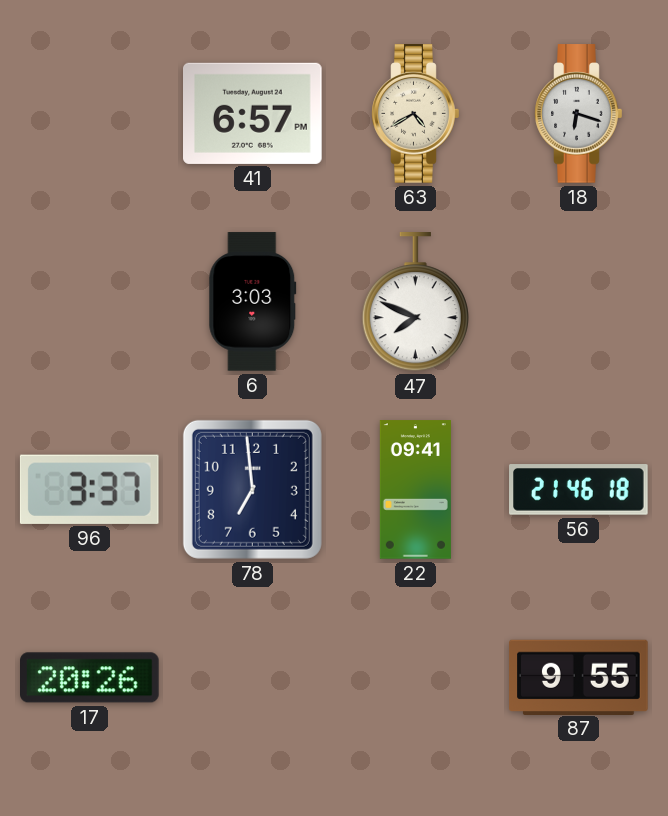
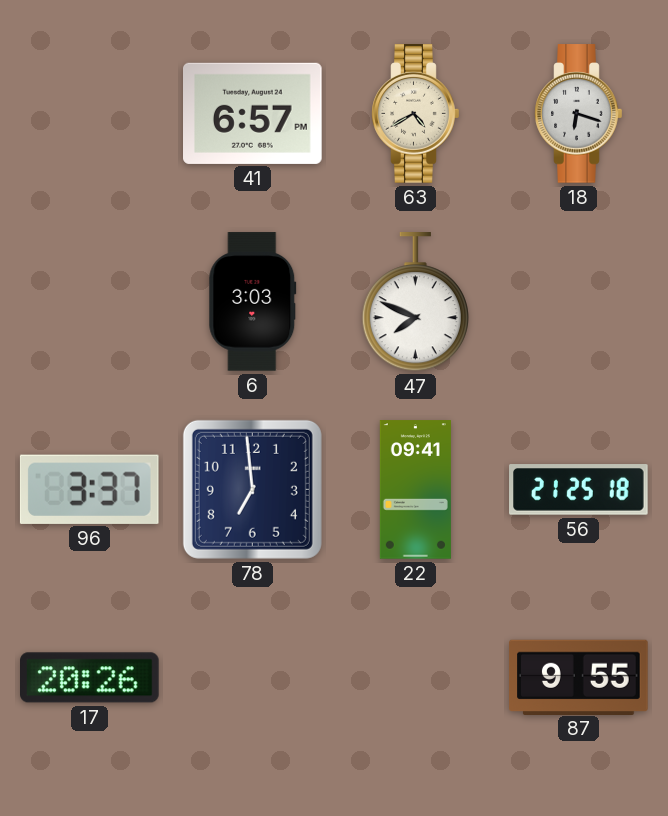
56: 21:46 -> 21:25
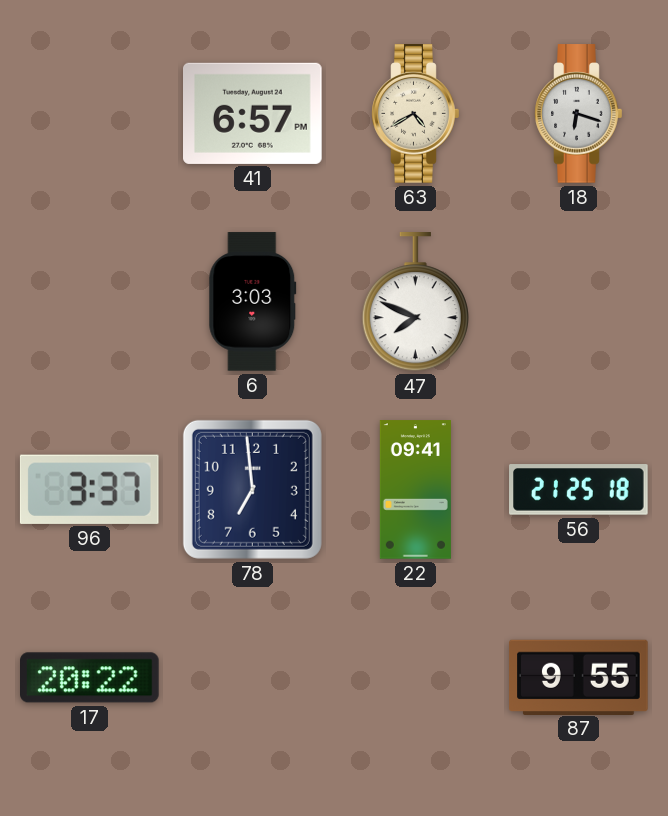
17: 20:26 -> 20:22
